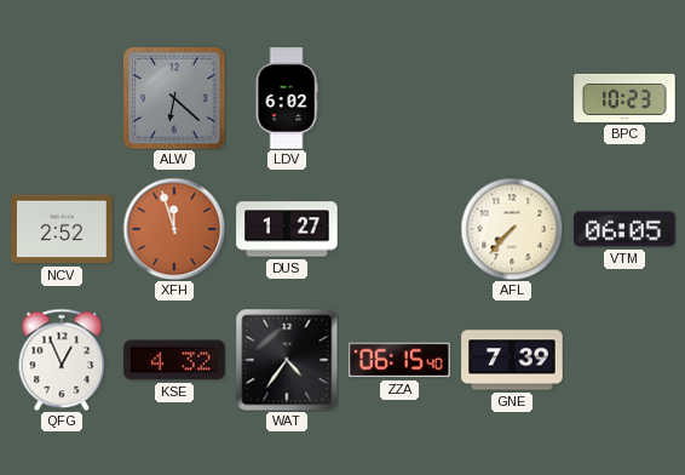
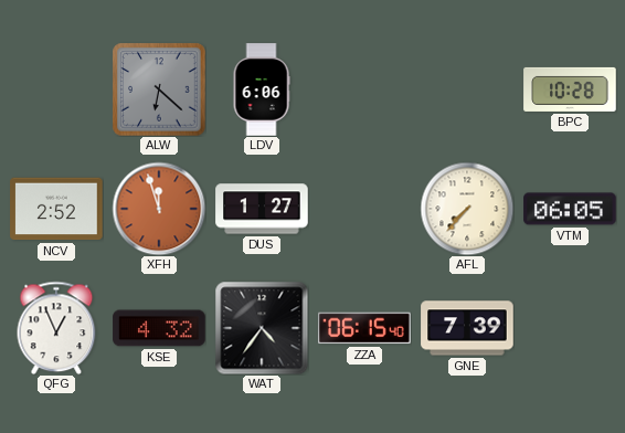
LDV: 6:02 -> 6:06
BPC: 10:23 -> 10:28
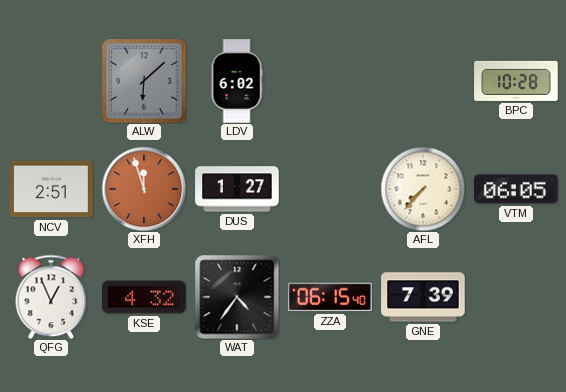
ALW: 6:22 -> 6:08
LDV: 6:06 -> 6:02
NCV: 2:52 -> 2:51
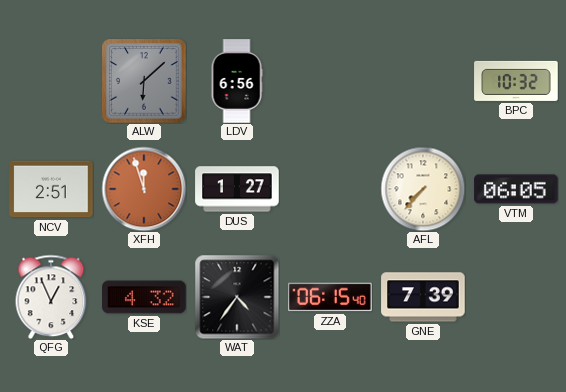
LDV: 6:02 -> 6:56
BPC: 10:28 -> 10:32
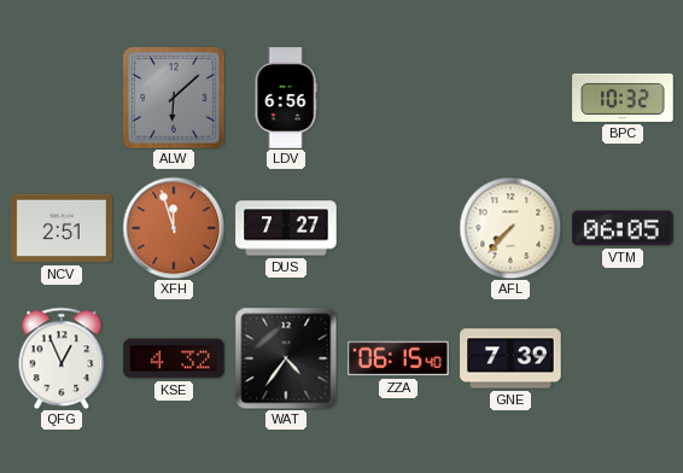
DUS: 1:27 -> 7:27
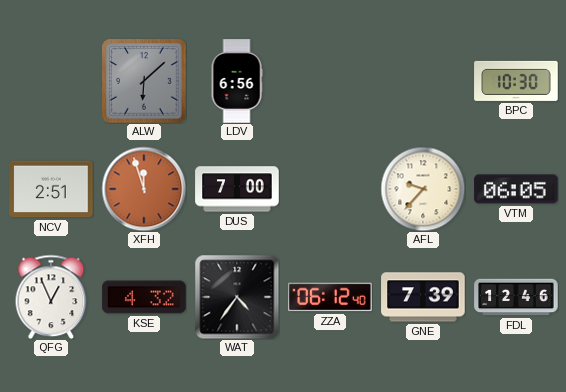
BPC: 10:32 -> 10:30
DUS: 7:27 -> 7:00
AFL: 7:37 -> 9:37
ZZA: 06:15 -> 06:12
FDL: none -> 12:46
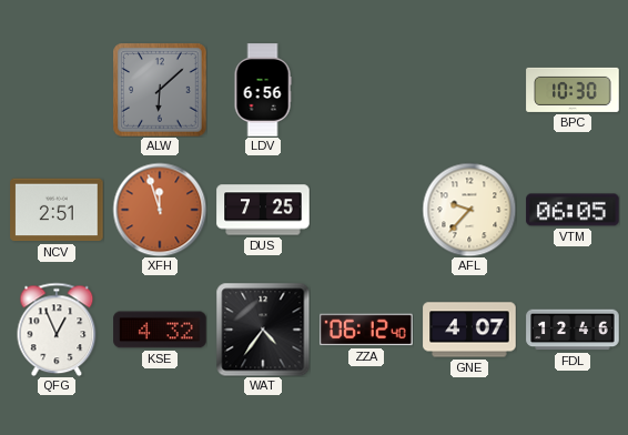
DUS: 7:00 -> 7:25
GNE: 7:39 -> 4:07
